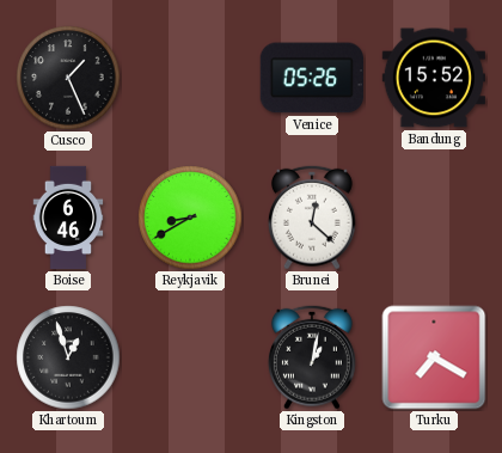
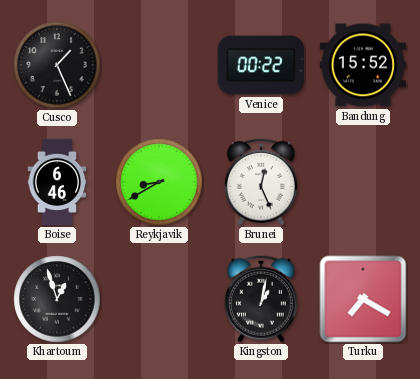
Venice: 05:26 -> 00:22
Brunei: 12:22 -> 12:26
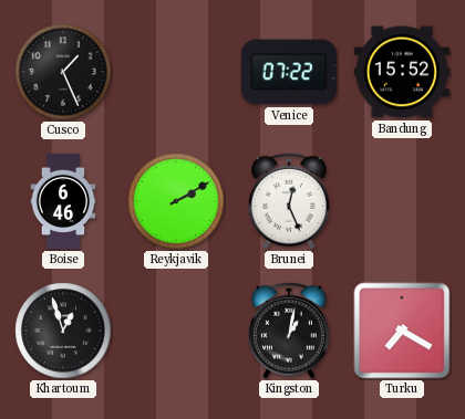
Venice: 00:22 -> 07:22
Reykjavik: 8:40 -> 2:10
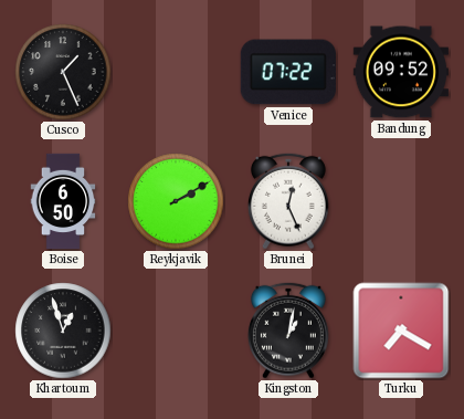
Bandung: 15:52 -> 09:52
Boise: 6:46 -> 6:50
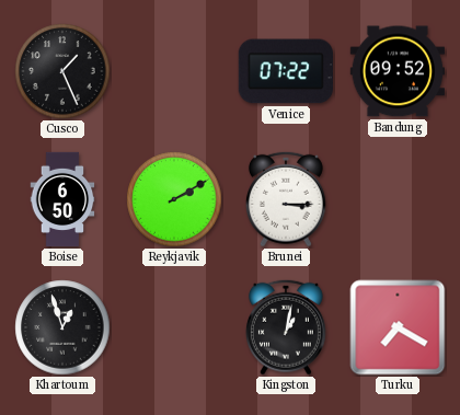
Brunei: 12:26 -> 3:15
